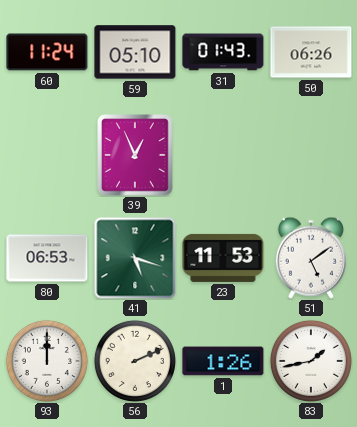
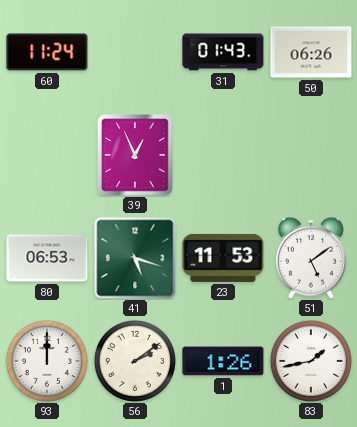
59: 05:10 -> none
56: 2:11 -> 2:09
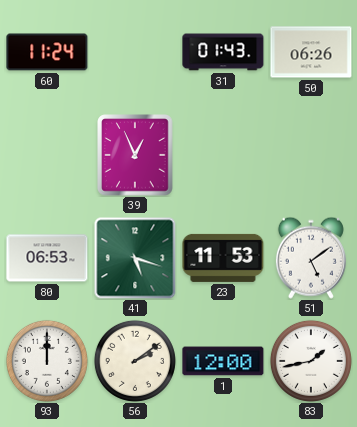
1: 1:26 -> 12:00
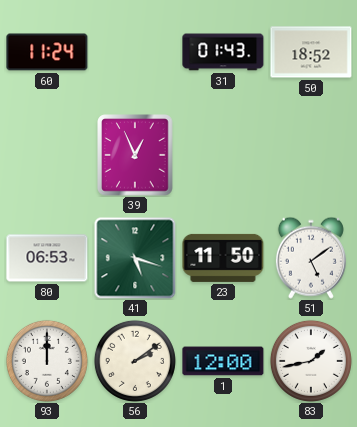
50: 06:26 -> 18:52
23: 11:53 -> 11:50
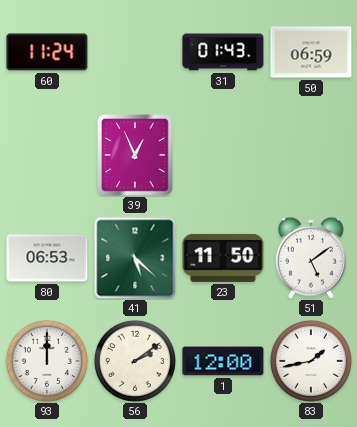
50: 18:52 -> 06:59
41: 5:18 -> 5:22
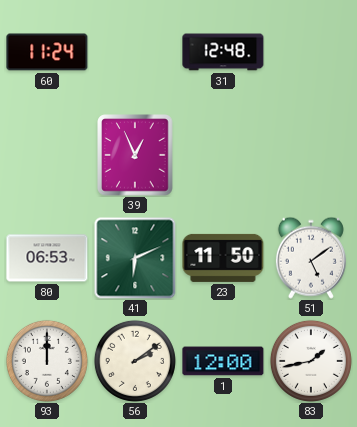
31: 01:43 -> 12:48
50: 06:59 -> none
41: 5:22 -> 6:11
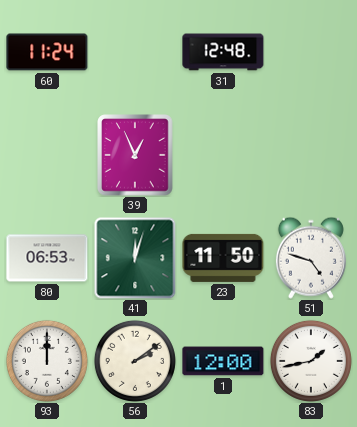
41: 6:11 -> 12:03
51: 5:09 -> 4:48
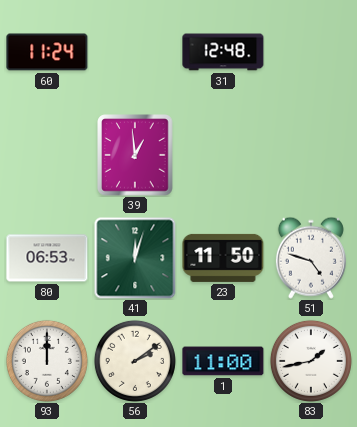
39: 12:56 -> 12:59
1: 12:00 -> 11:00
